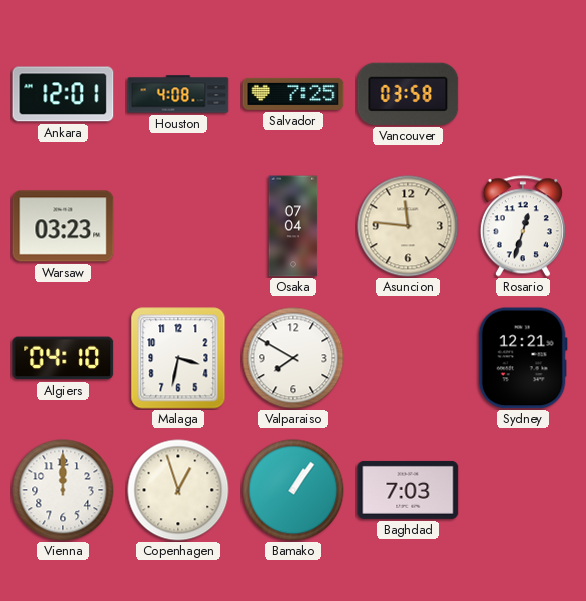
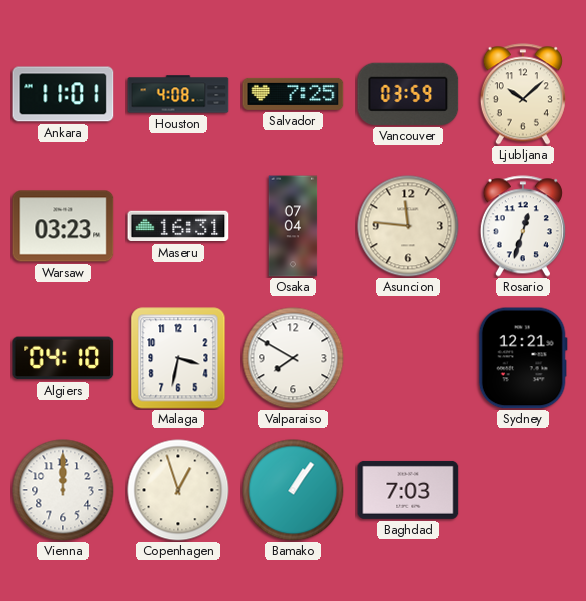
Ankara: 12:01 -> 11:01
Vancouver: 03:58 -> 03:59
Ljubljana: none -> 10:08
Maseru: none -> 16:31
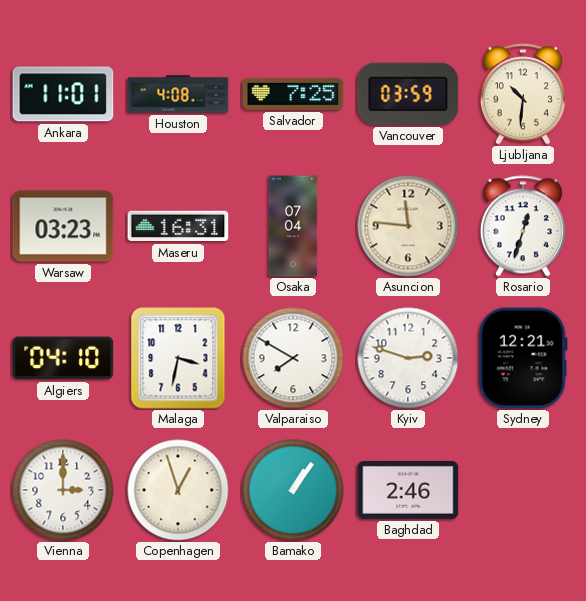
Ljubljana: 10:08 -> 10:31
Kyiv: none -> 2:48
Vienna: 12:00 -> 3:00
Baghdad: 7:03 -> 2:46
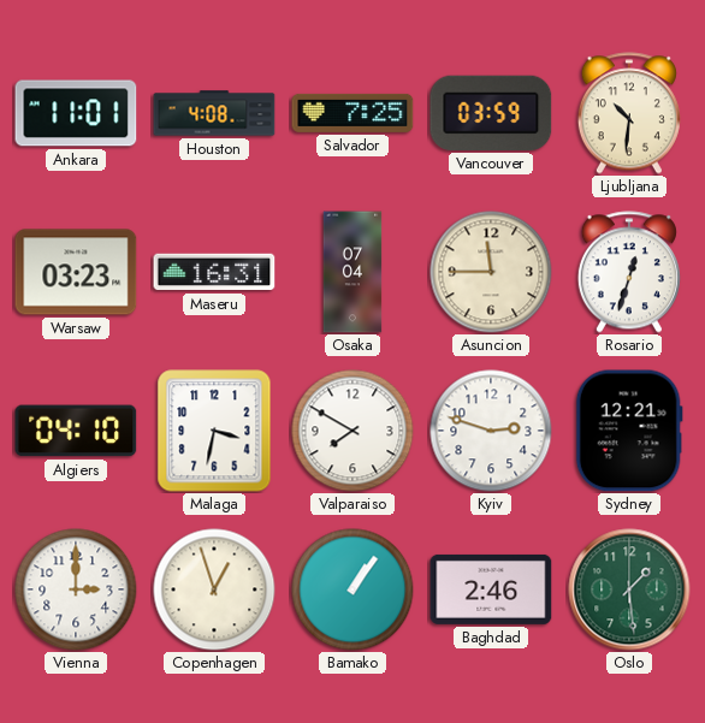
Asuncion: 11:46 -> 11:45
Oslo: none -> 1:29
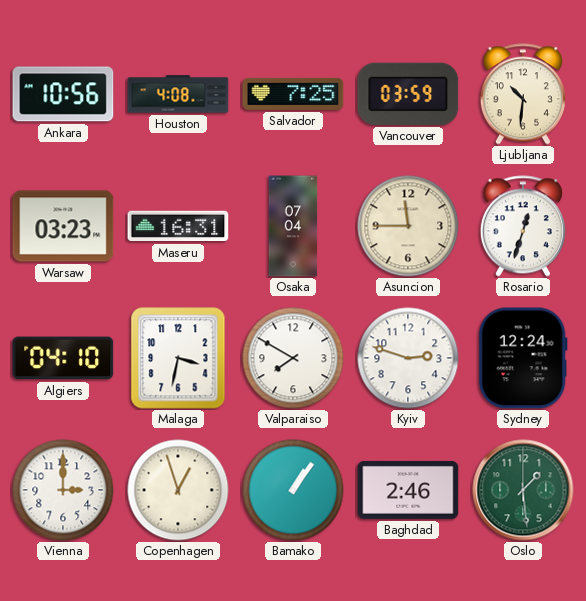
Ankara: 11:01 -> 10:56
Sydney: 12:21 -> 12:24
